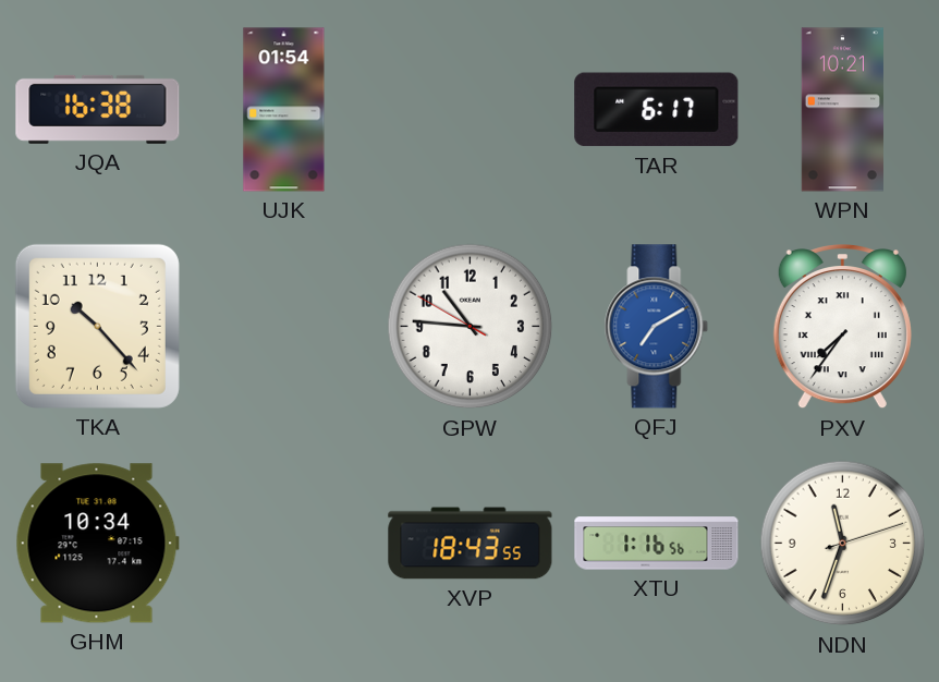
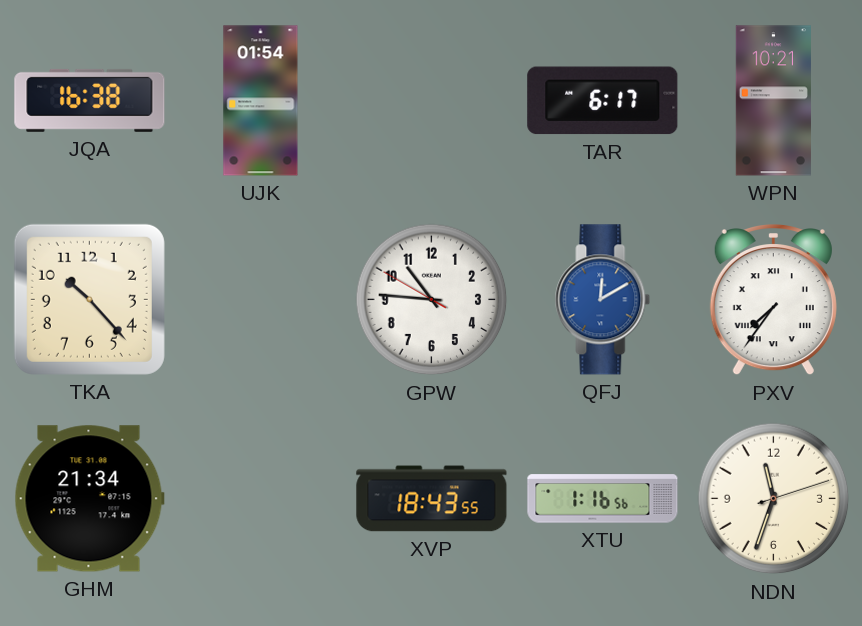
QFJ: 7:10 -> 12:10
GHM: 10:34 -> 21:34
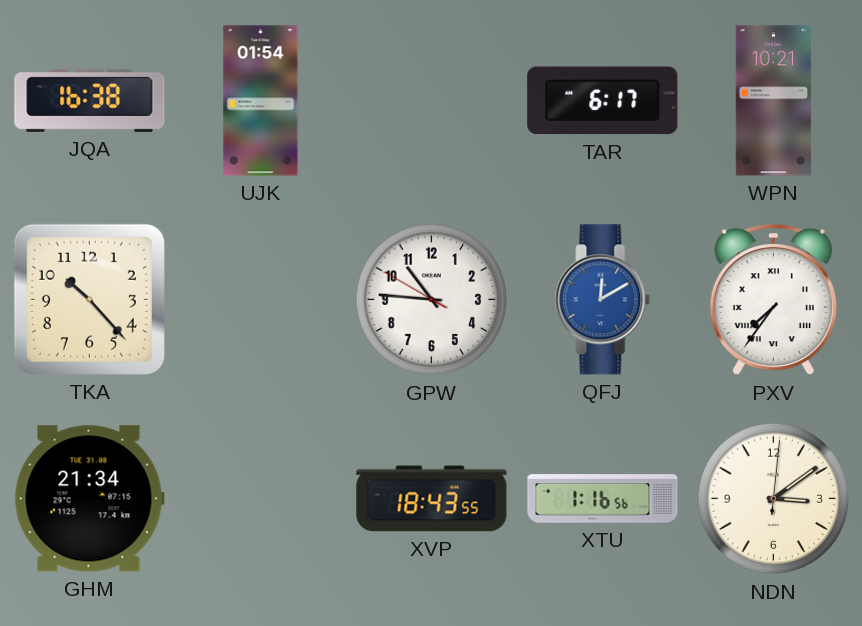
NDN: 11:33 -> 3:09
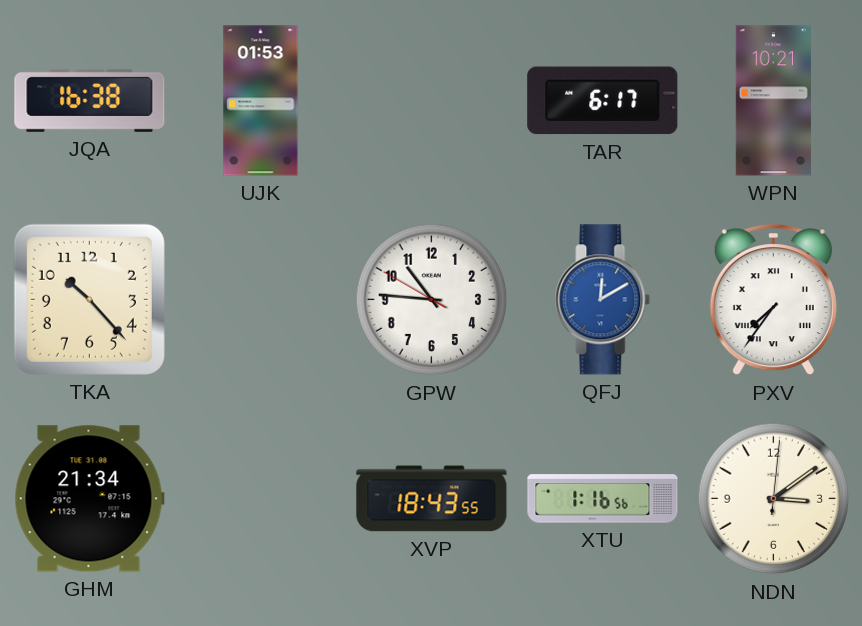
UJK: 01:54 -> 01:53
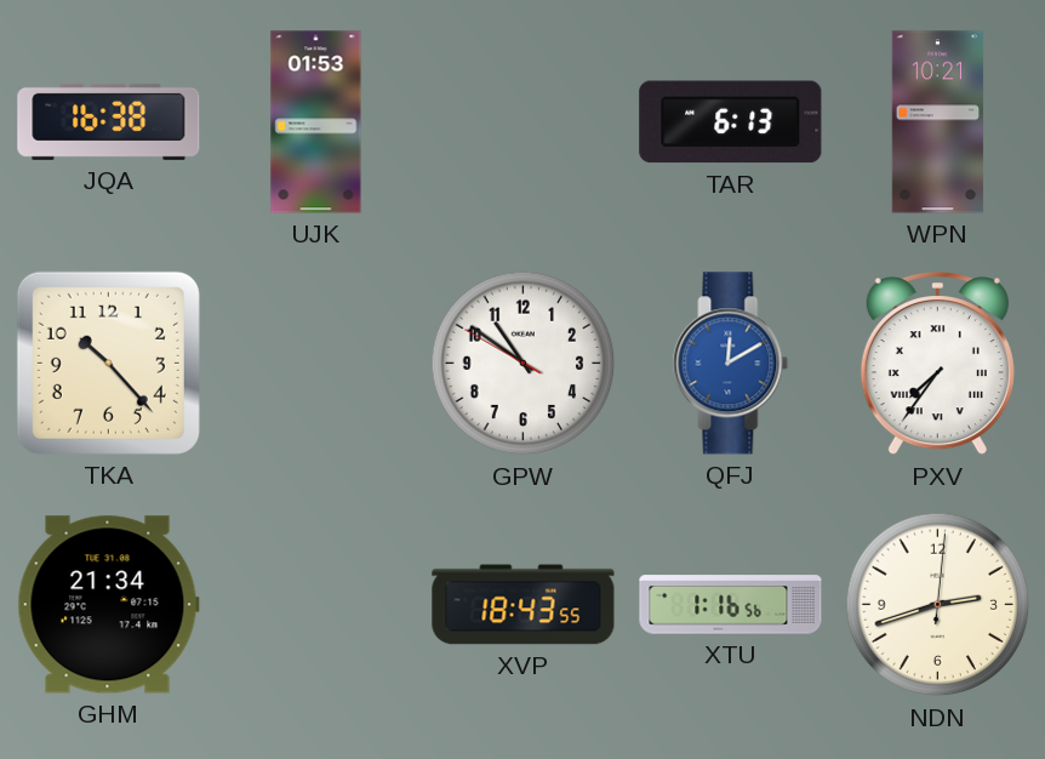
TAR: 6:17 -> 6:13
GPW: 10:45 -> 10:50
NDN: 3:09 -> 2:42
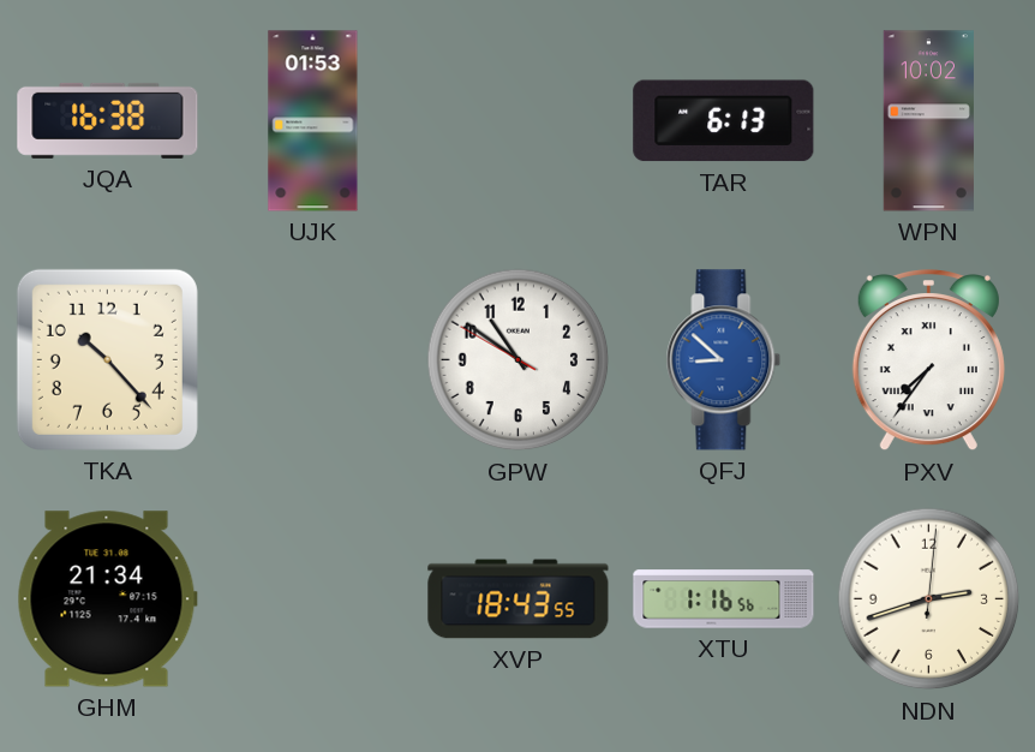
WPN: 10:21 -> 10:02
QFJ: 12:10 -> 8:52
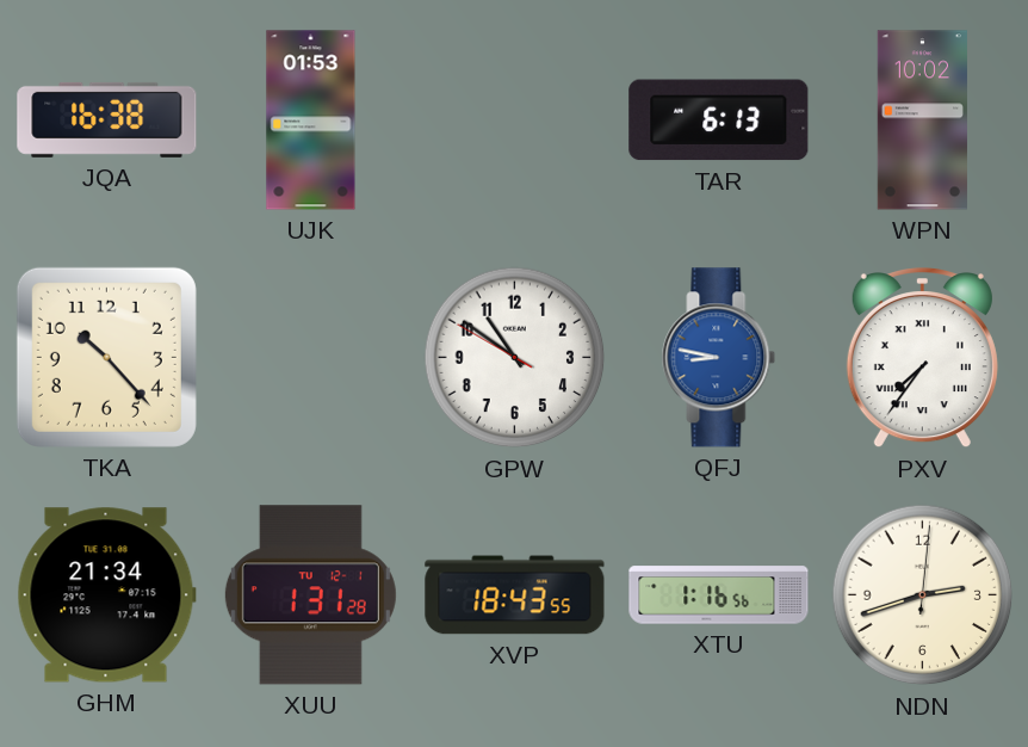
QFJ: 8:52 -> 8:47
XUU: none -> 1:31
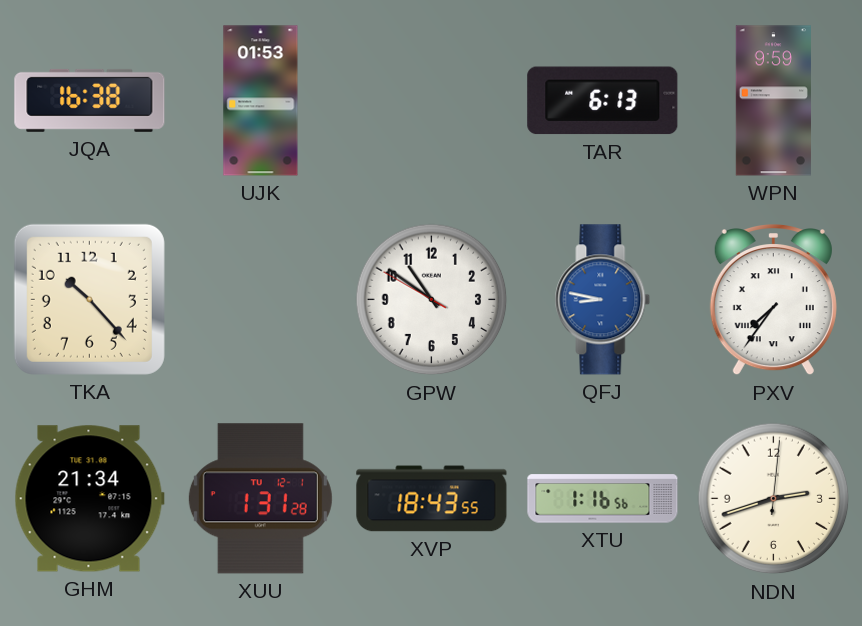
WPN: 10:02 -> 9:59
